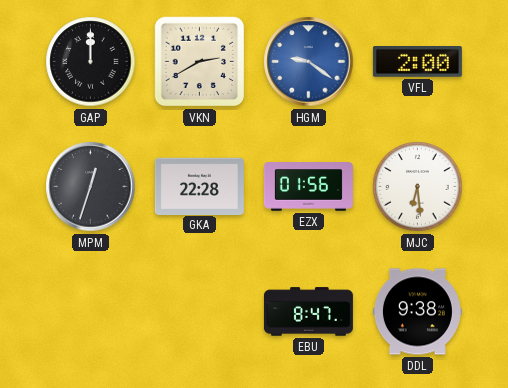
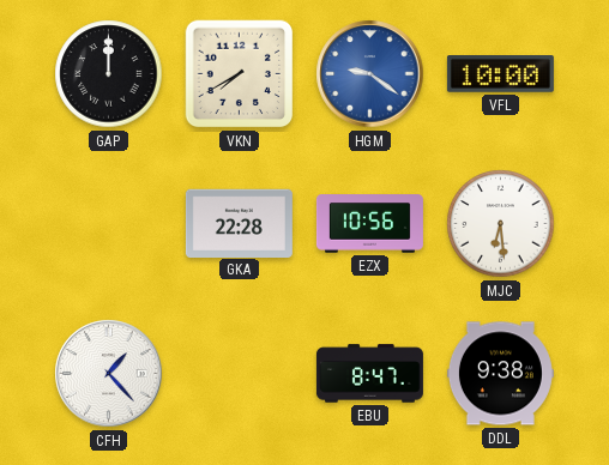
VKN: 2:40 -> 7:40
VFL: 2:00 -> 10:00
MPM: 12:33 -> none
EZX: 01:56 -> 10:56
CFH: none -> 1:23
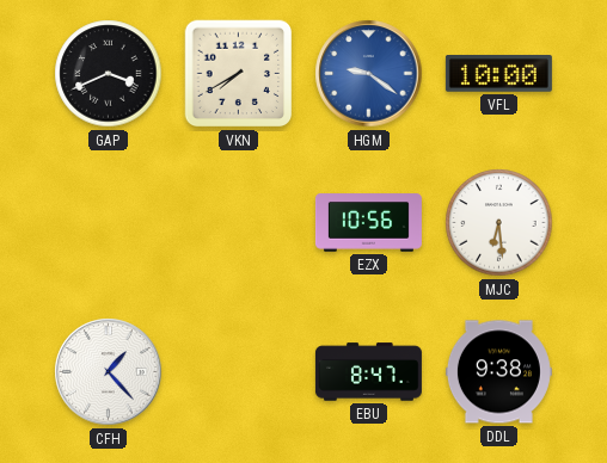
GAP: 12:00 -> 3:41
GKA: 22:28 -> none
